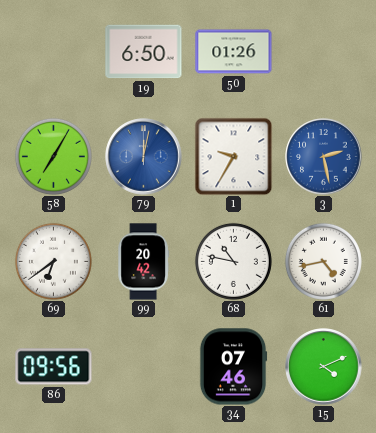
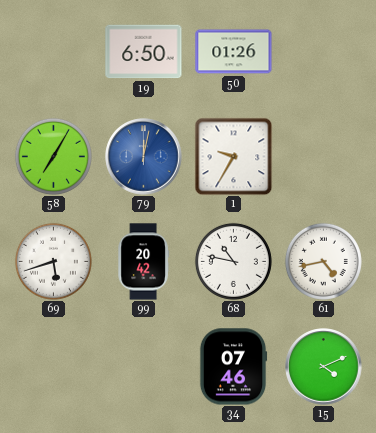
3: 2:28 -> none
69: 6:39 -> 5:42
86: 09:56 -> none
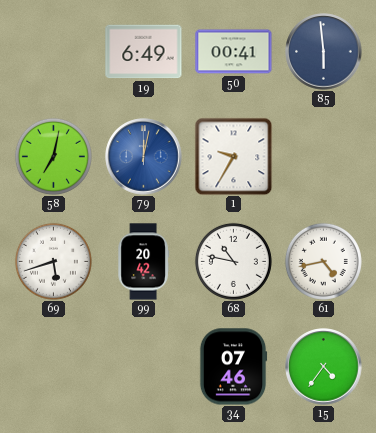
19: 6:50 -> 6:49
50: 01:26 -> 00:41
85: none -> 5:59
58: 7:05 -> 7:02
15: 4:11 -> 4:36
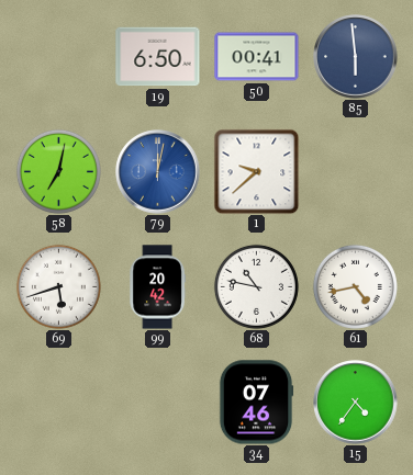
19: 6:49 -> 6:50
1: 9:35 -> 9:38
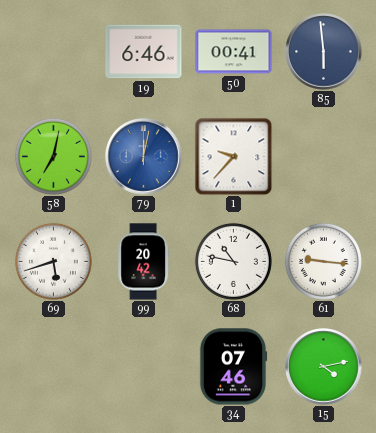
19: 6:50 -> 6:46
1: 9:38 -> 9:37
61: 4:43 -> 9:16
15: 4:36 -> 4:13
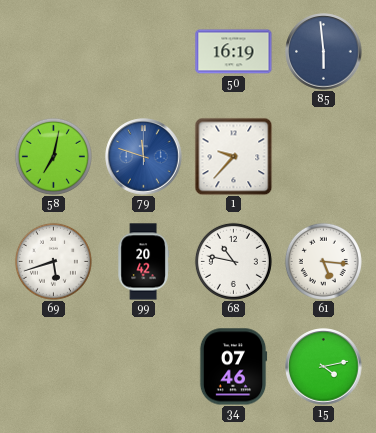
19: 6:46 -> none
50: 00:41 -> 16:19
79: 12:02 -> 11:48
61: 9:16 -> 5:16
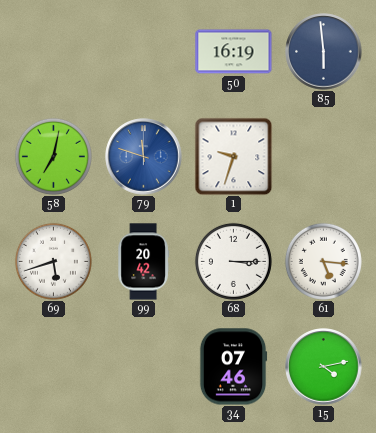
1: 9:37 -> 9:33
68: 10:47 -> 3:15
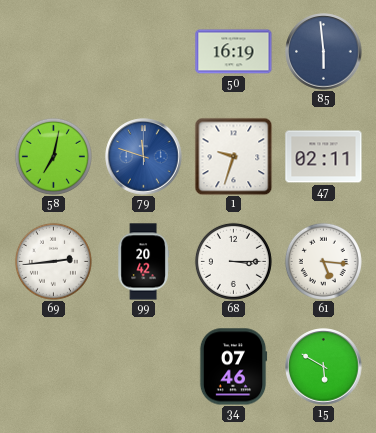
47: none -> 02:11
69: 5:42 -> 2:44
15: 4:13 -> 5:50
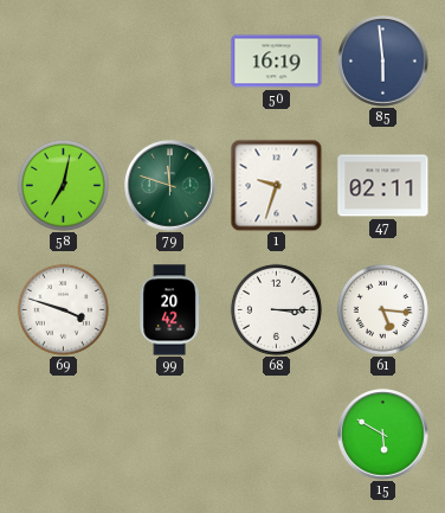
79 dial: blue -> green
69: 2:44 -> 3:48
34: 07:46 -> none
